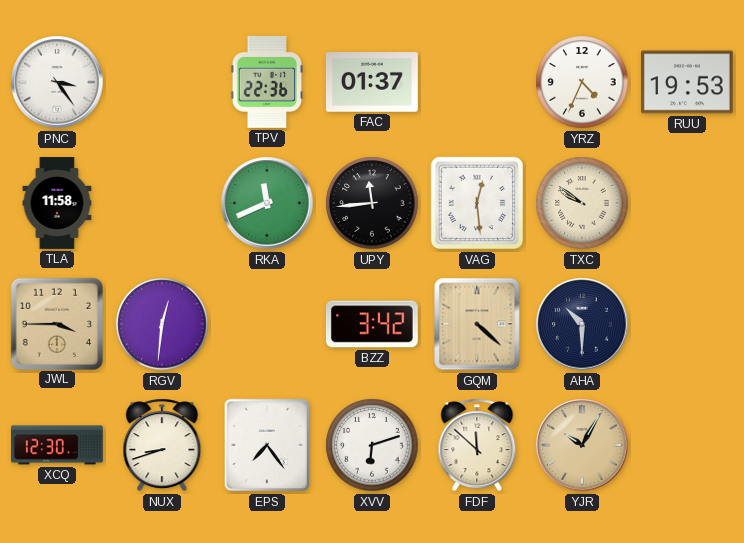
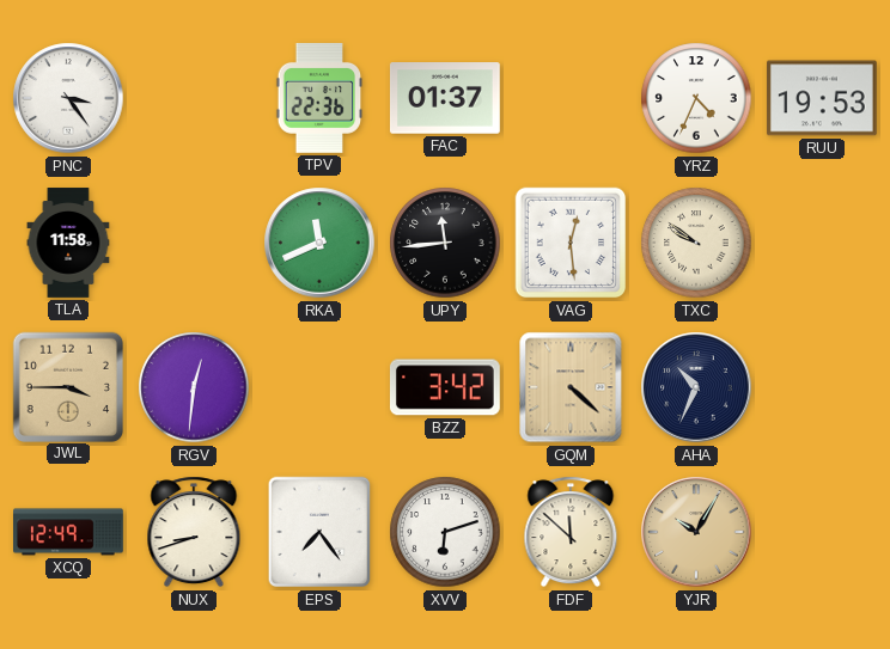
AHA: 10:30 -> 10:34
XCQ: 12:30 -> 12:49
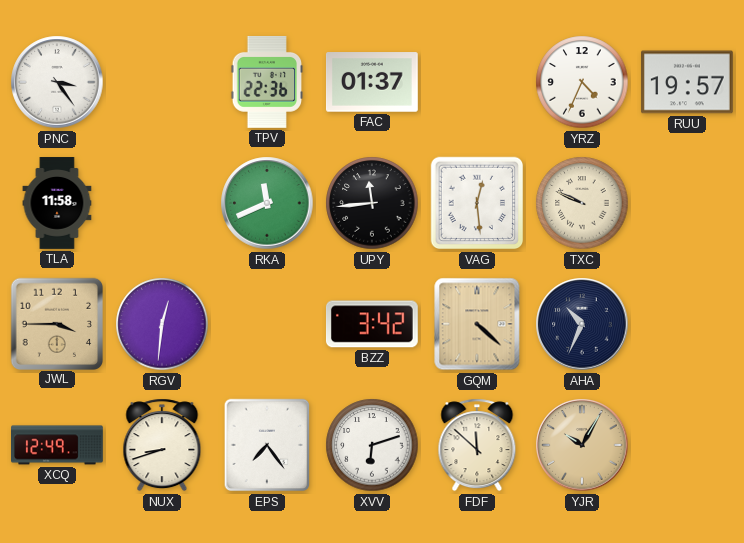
RUU: 19:53 -> 19:57
TXC: 9:51 -> 9:49
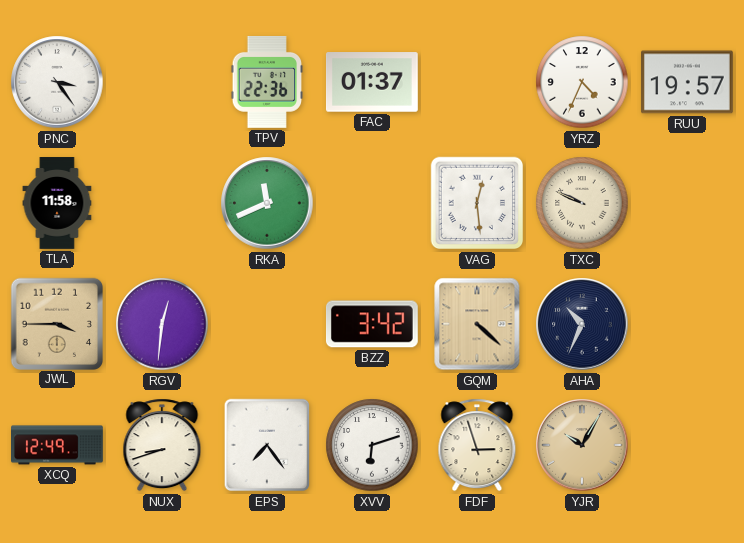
UPY: 11:44 -> none
FDF: 11:52 -> 2:57
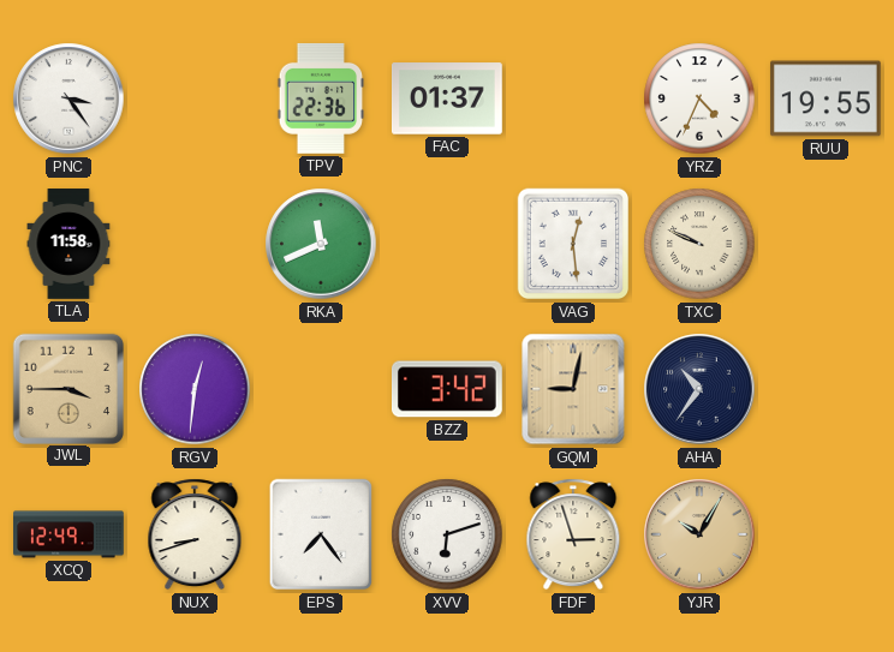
RUU: 19:57 -> 19:55
GQM: 4:22 -> 9:02
AHA: 10:34 -> 10:36
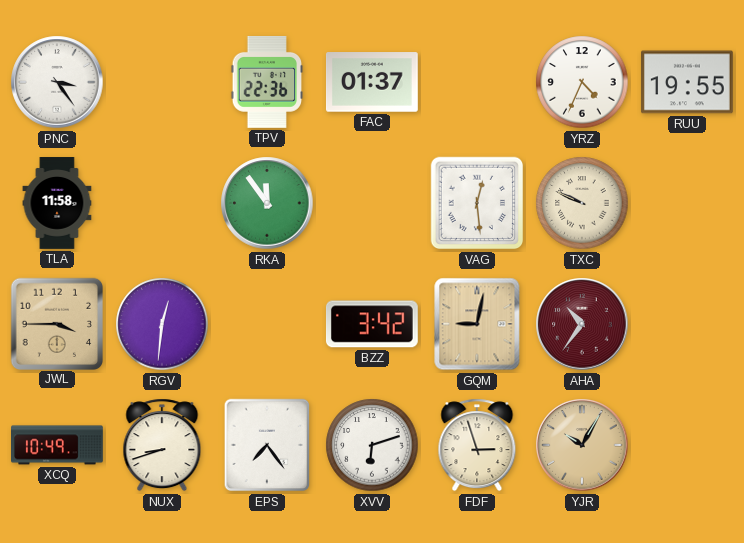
RKA: 11:41 -> 11:54
AHA dial: navy -> burgundy
XCQ: 12:49 -> 10:49
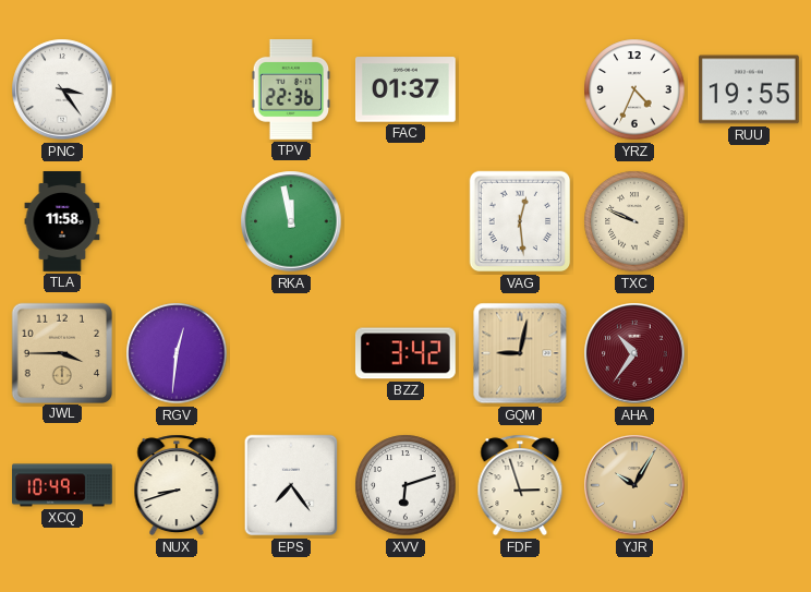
RKA: 11:54 -> 11:58
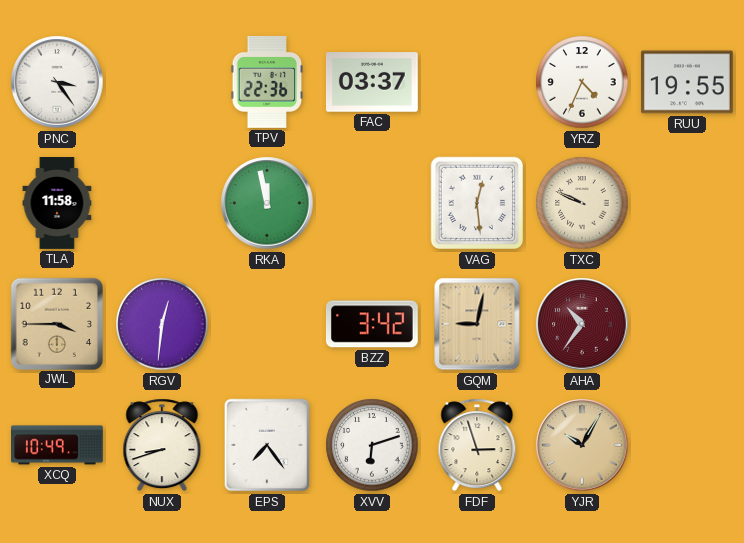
FAC: 01:37 -> 03:37
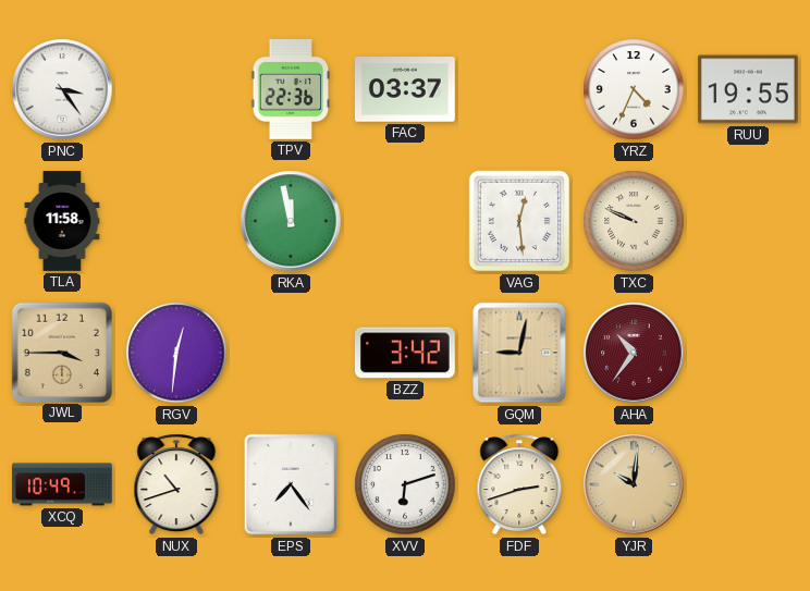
NUX: 8:42 -> 10:42
FDF: 2:57 -> 2:42
YJR: 10:05 -> 10:01
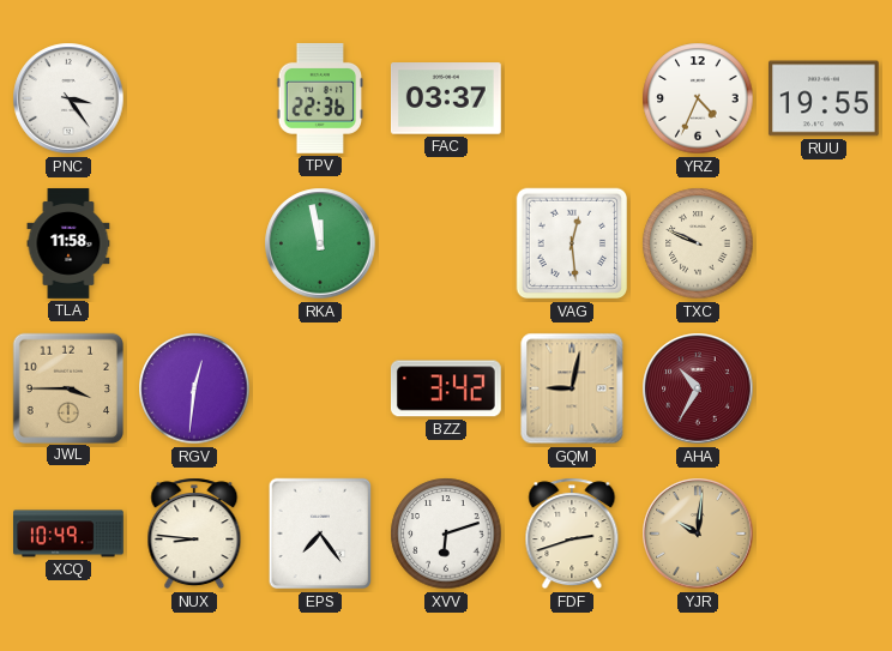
AHA: 10:36 -> 10:35
NUX: 10:42 -> 8:46
